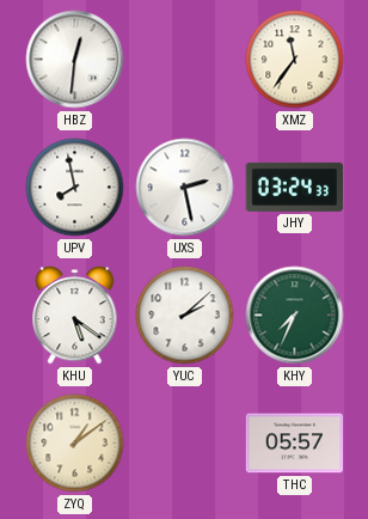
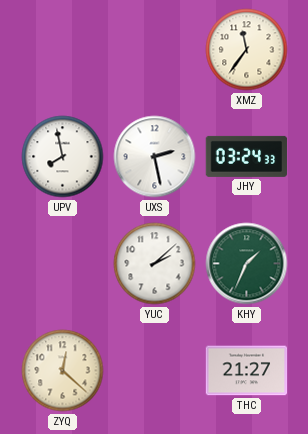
HBZ: 12:31 -> none
KHU: 5:21 -> none
KHY: 7:34 -> 1:34
ZYQ: 1:09 -> 12:22
THC: 05:57 -> 21:27
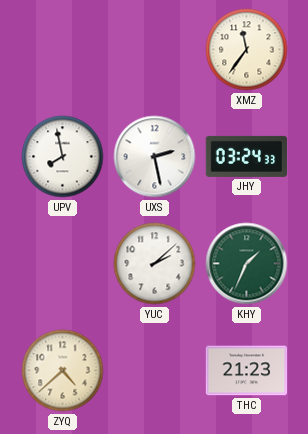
ZYQ: 12:22 -> 4:38
THC: 21:27 -> 21:23
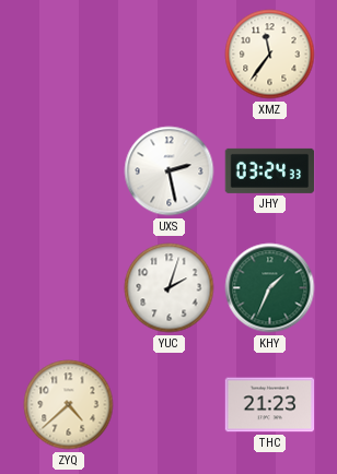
UPV: 7:58 -> none
YUC: 2:08 -> 2:03
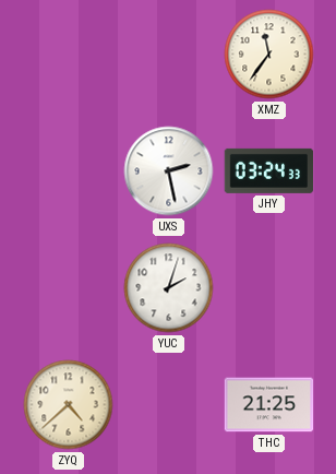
KHY: 1:34 -> none
THC: 21:23 -> 21:25
